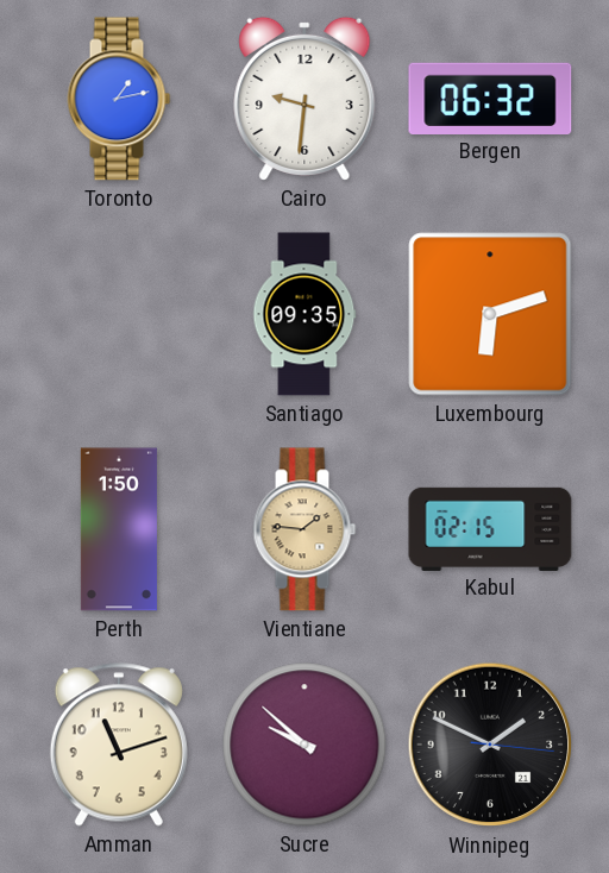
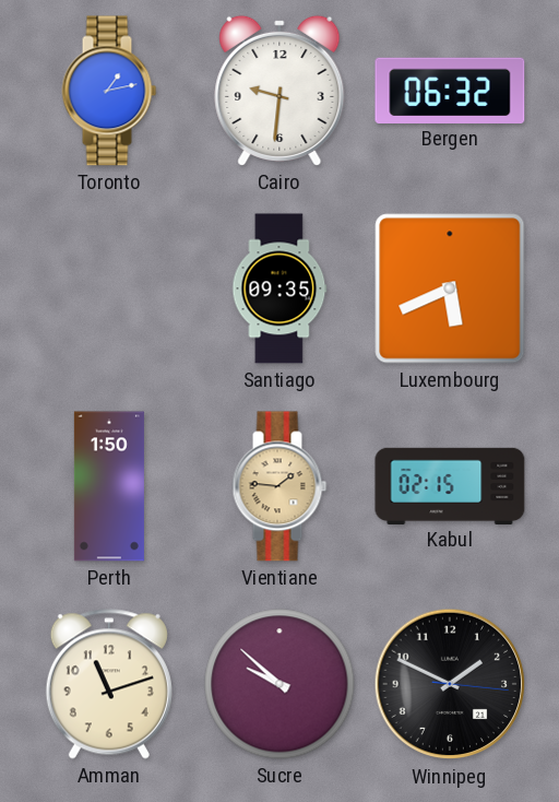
Luxembourg: 6:12 -> 5:41
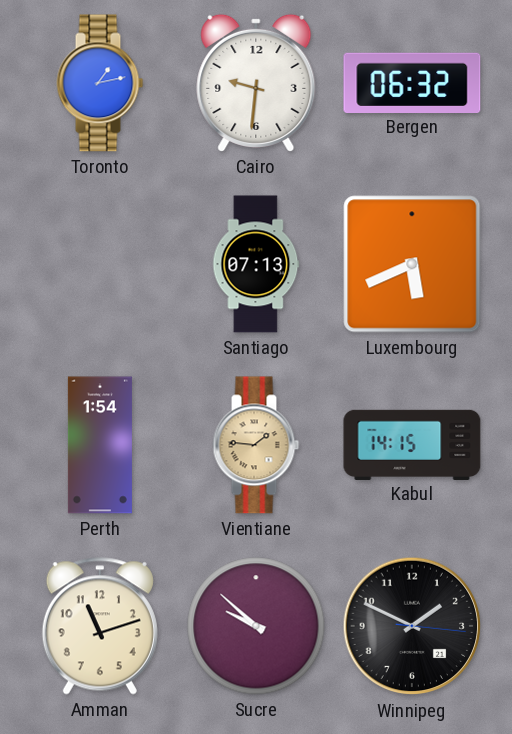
Santiago: 09:35 -> 07:13
Perth: 1:50 -> 1:54
Kabul: 02:15 -> 14:15
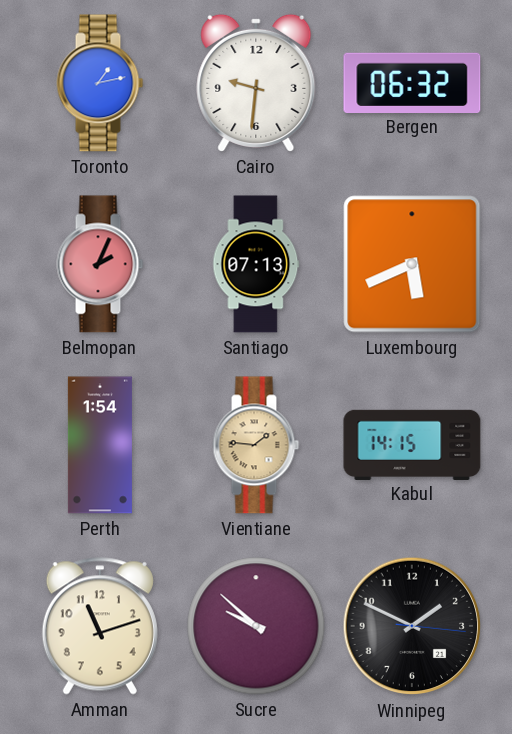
Belmopan: none -> 2:04
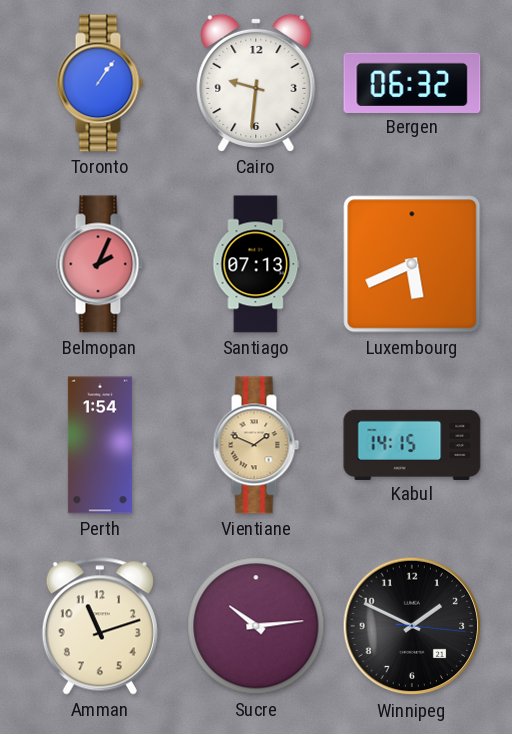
Toronto: 1:13 -> 1:06
Vientiane: 1:46 -> 1:49
Sucre: 9:52 -> 10:14
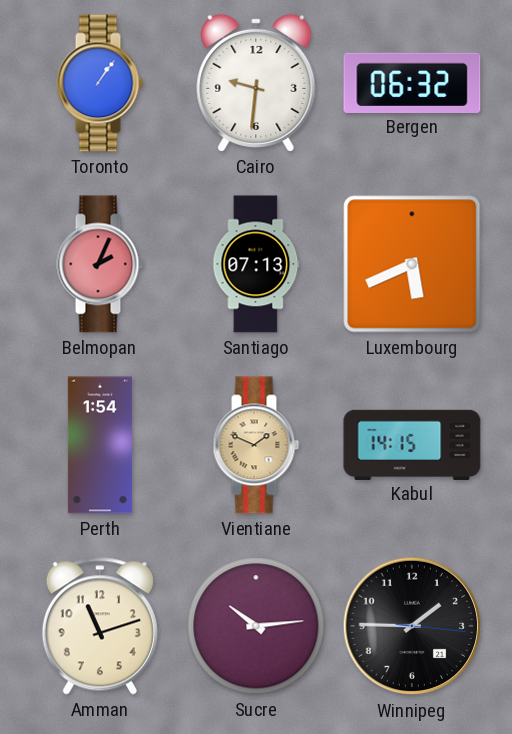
Winnipeg: 1:49 -> 1:45
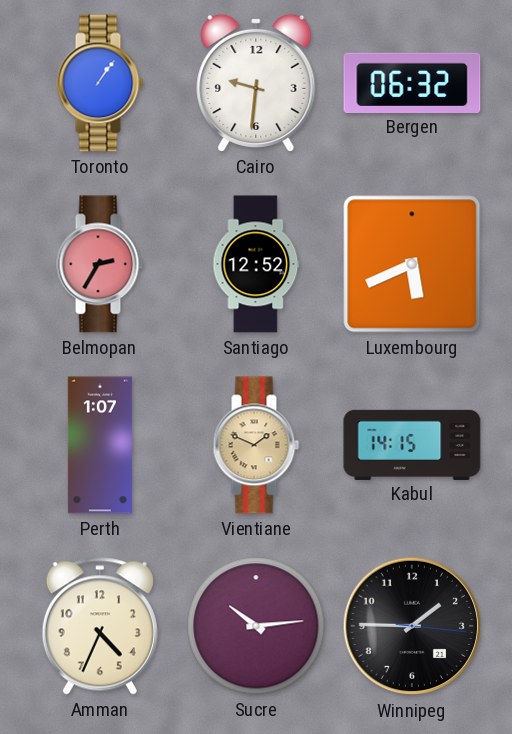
Belmopan: 2:04 -> 2:35
Santiago: 07:13 -> 12:52
Perth: 1:54 -> 1:07
Amman: 11:12 -> 4:34
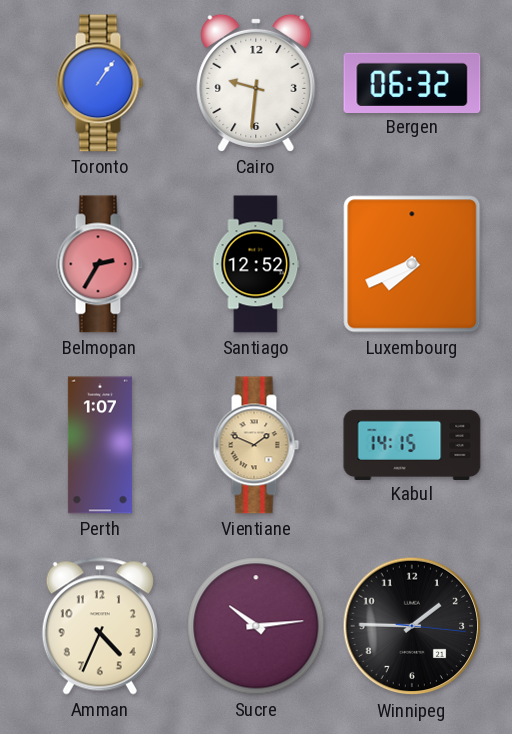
Luxembourg: 5:41 -> 7:41
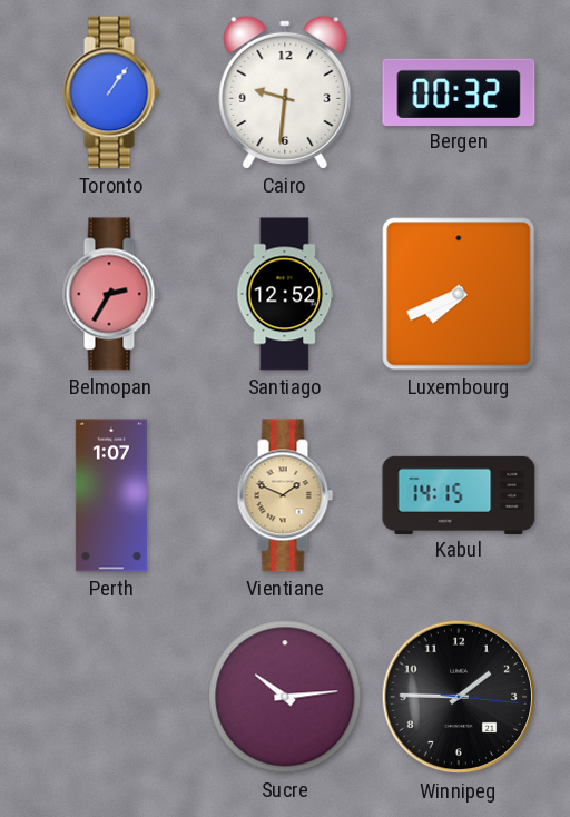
Bergen: 06:32 -> 00:32
Amman: 4:34 -> none
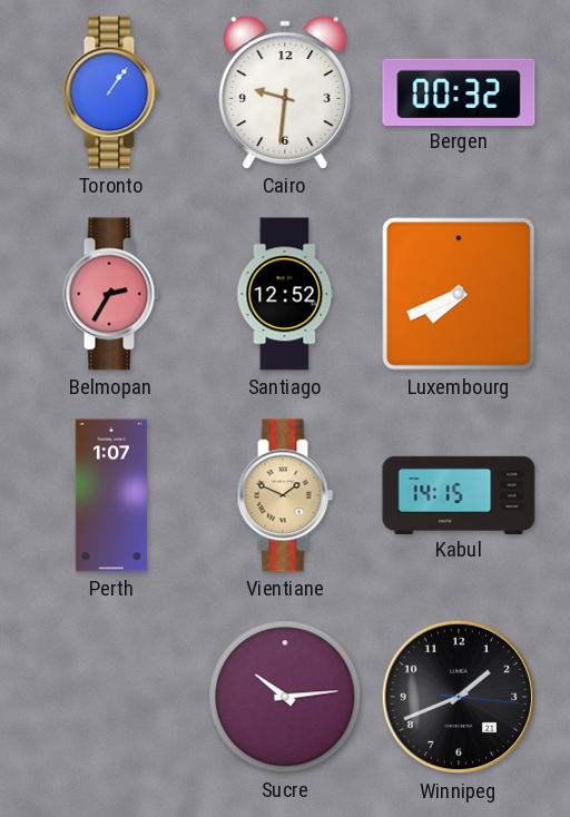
Winnipeg: 1:45 -> 1:41
